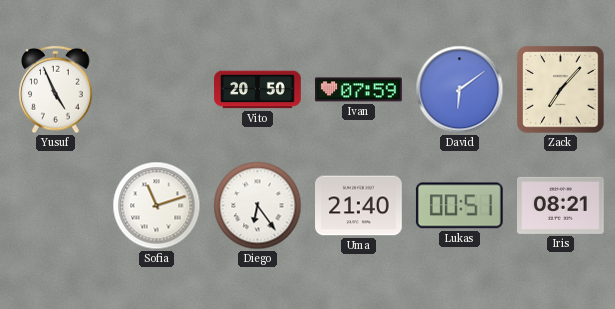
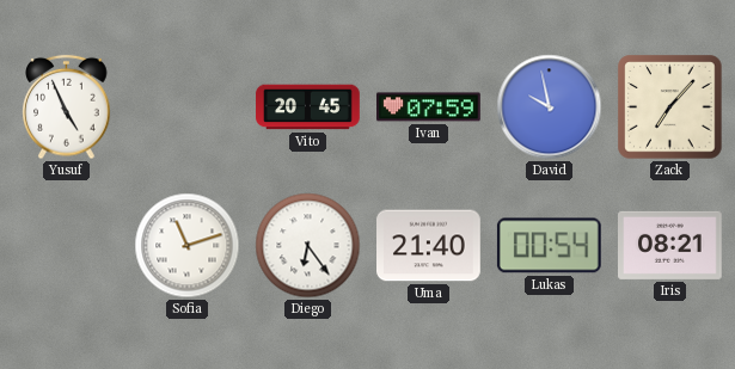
Vito: 20:50 -> 20:45
David: 6:09 -> 9:58
Lukas: 00:51 -> 00:54
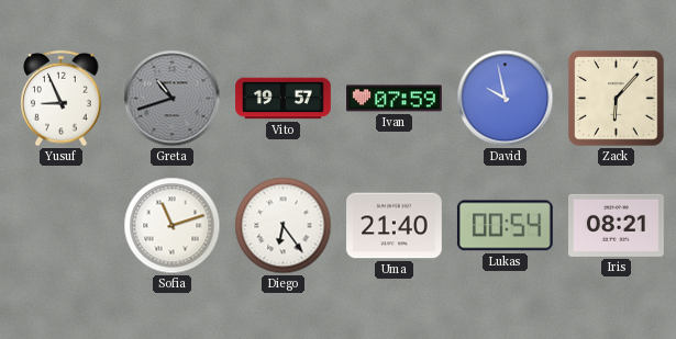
Yusuf: 4:56 -> 8:56
Greta: none -> 10:42
Vito: 20:45 -> 19:57
Zack: 7:07 -> 6:07
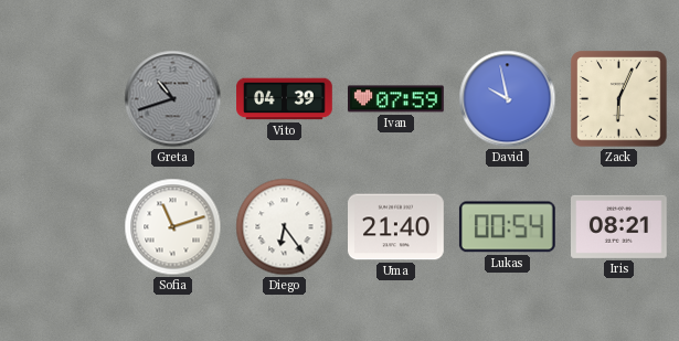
Yusuf: 8:56 -> none
Vito: 19:57 -> 04:39
Zack: 6:07 -> 6:04
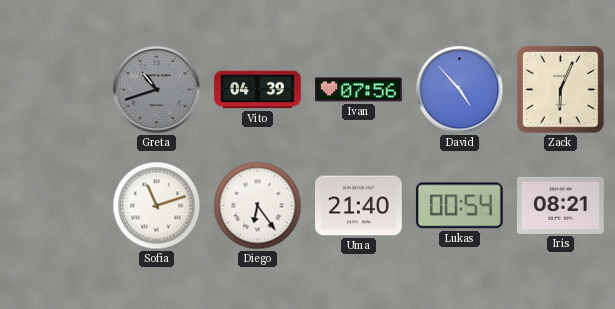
Ivan: 07:59 -> 07:56
David: 9:58 -> 4:53
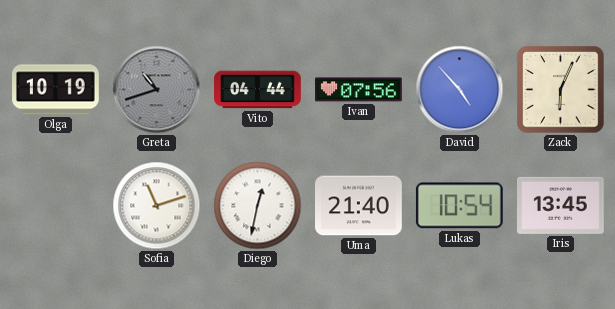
Olga: none -> 10:19
Vito: 04:39 -> 04:44
Diego: 6:24 -> 12:32
Lukas: 00:54 -> 10:54
Iris: 08:21 -> 13:45
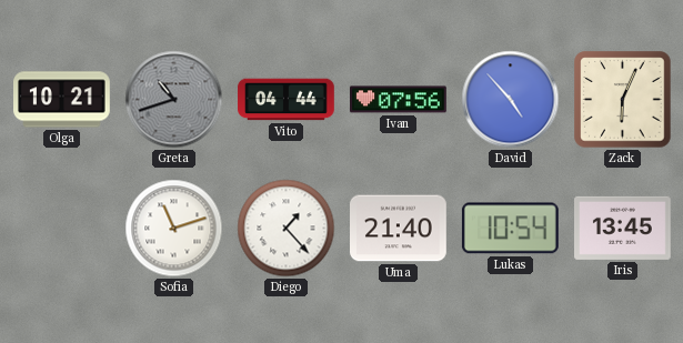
Olga: 10:19 -> 10:21
Diego: 12:32 -> 1:23
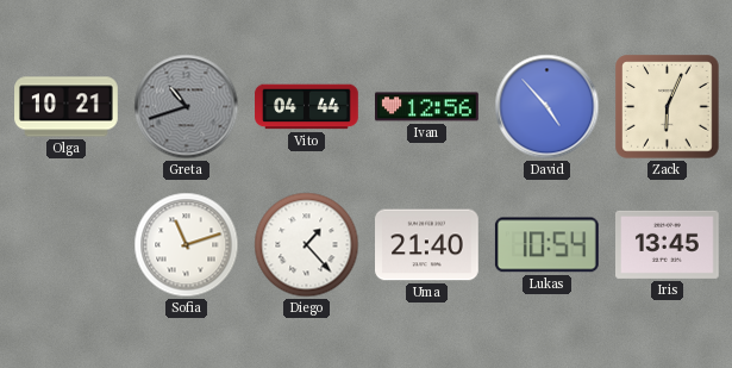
Ivan: 07:56 -> 12:56
